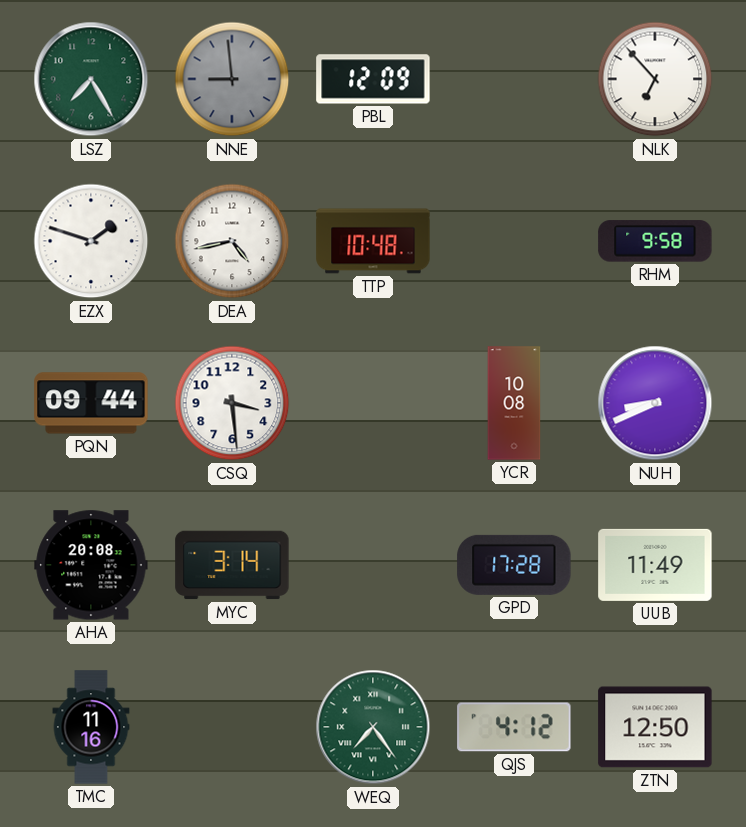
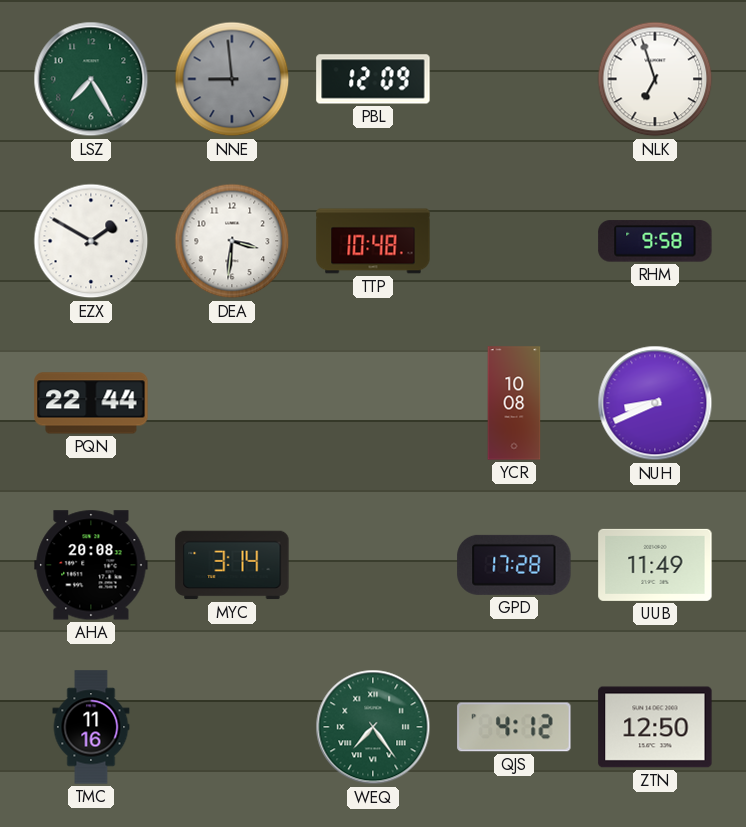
NLK: 6:53 -> 6:57
EZX: 1:48 -> 1:50
DEA: 4:43 -> 3:31
PQN: 09:44 -> 22:44
CSQ: 3:29 -> none
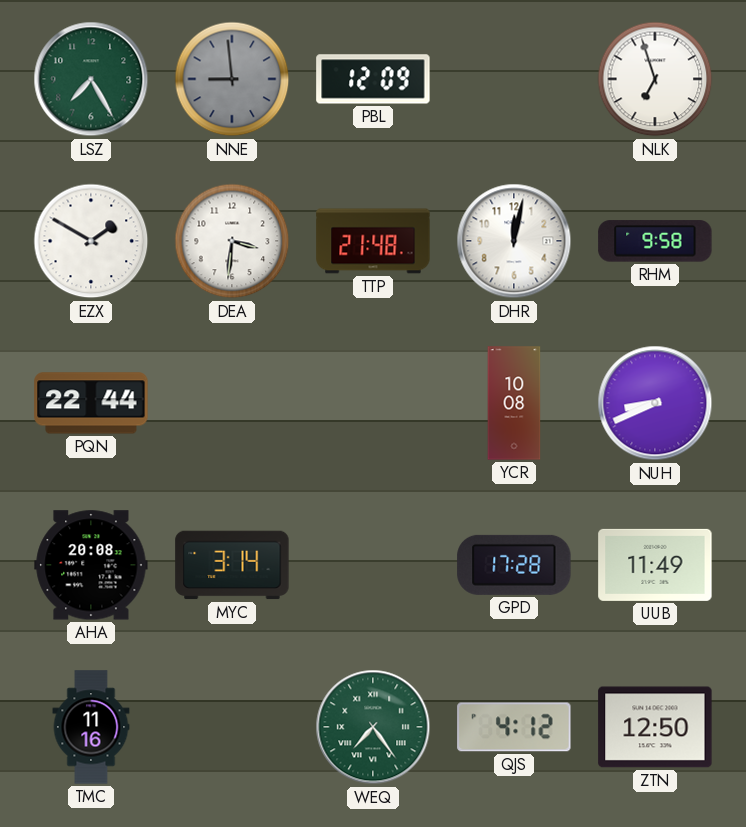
TTP: 10:48 -> 21:48
DHR: none -> 12:02
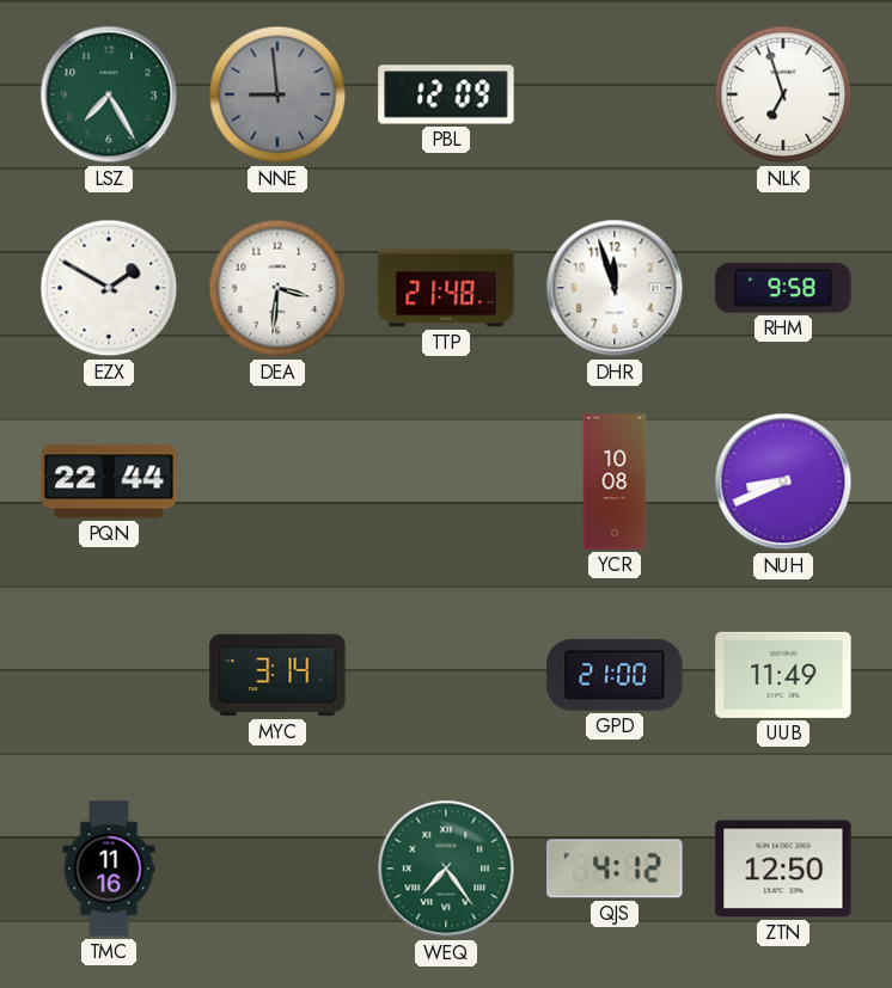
DHR: 12:02 -> 11:57
AHA: 20:08 -> none
GPD: 17:28 -> 21:00
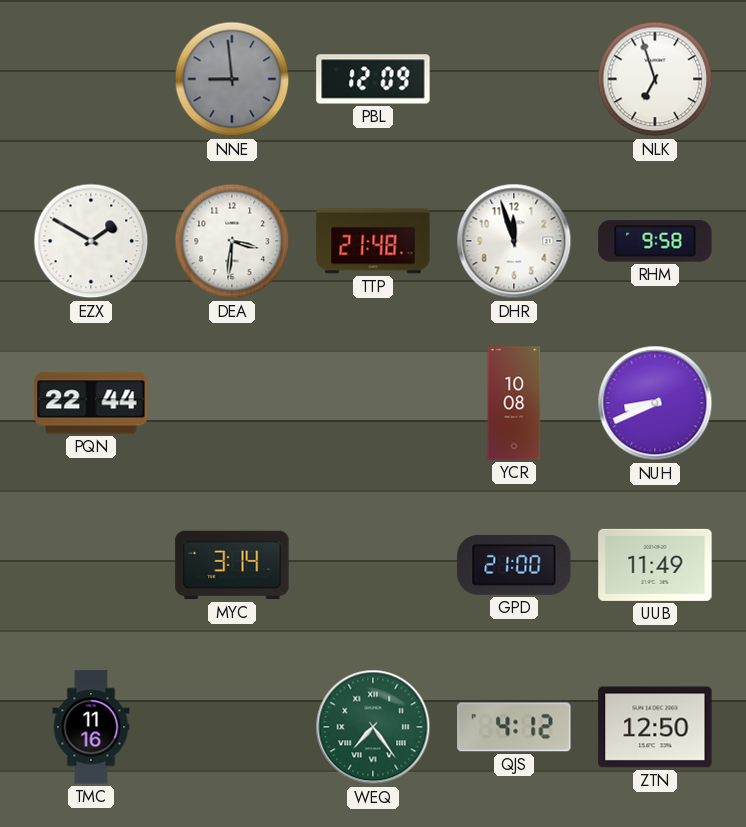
LSZ: 7:25 -> none
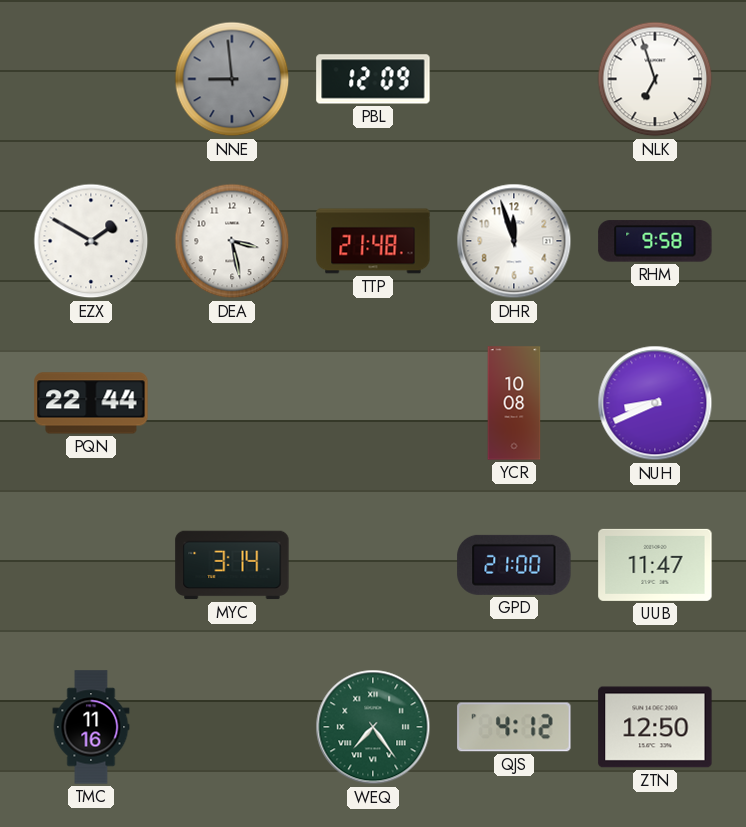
DEA: 3:31 -> 3:28
UUB: 11:49 -> 11:47
